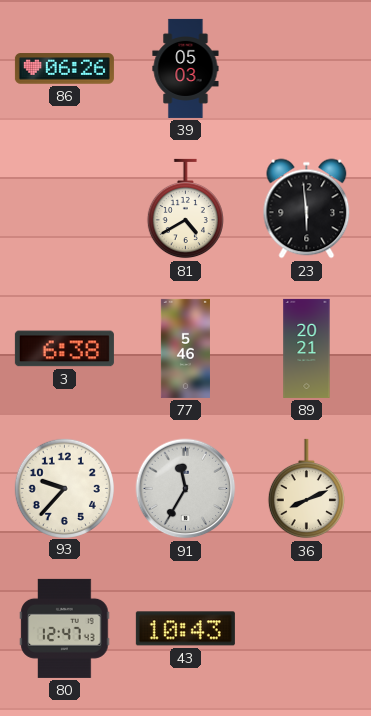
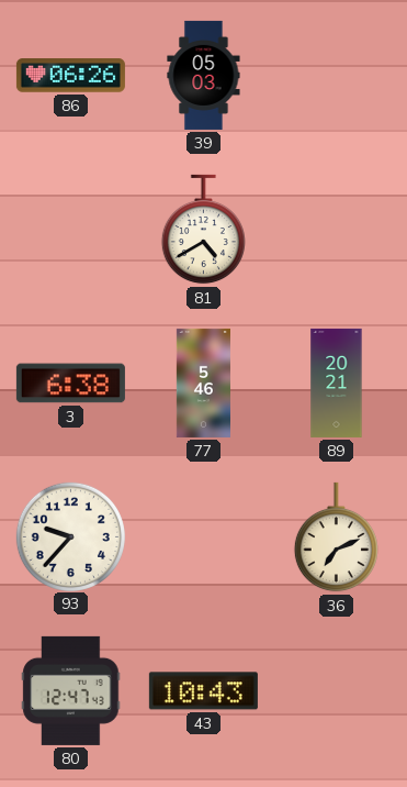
23: 5:59 -> none
91: 11:35 -> none
36: 8:11 -> 7:11
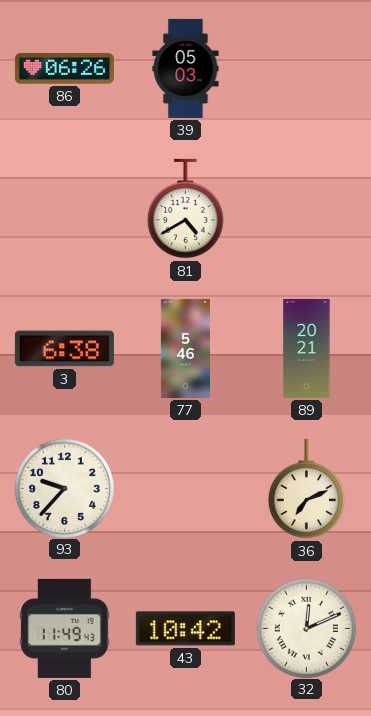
80: 12:47 -> 11:49
43: 10:43 -> 10:42
32: none -> 12:11
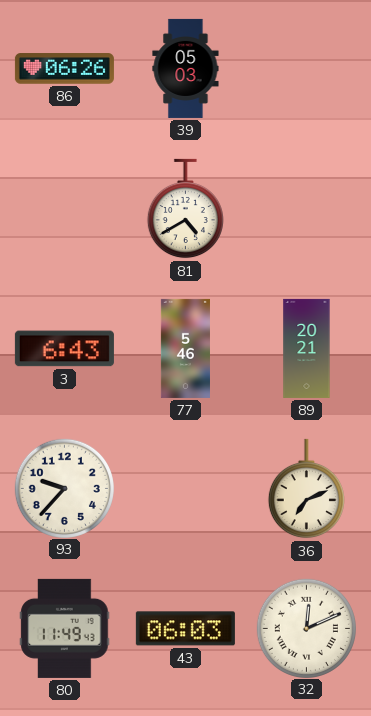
3: 6:38 -> 6:43
43: 10:42 -> 06:03
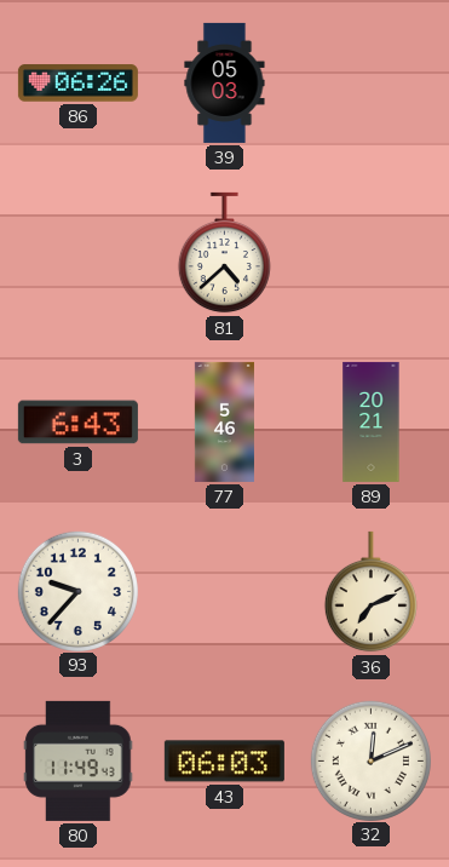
81: 4:40 -> 4:38
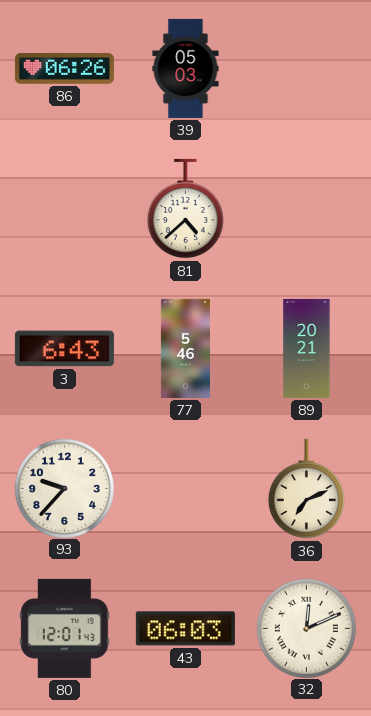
80: 11:49 -> 12:01
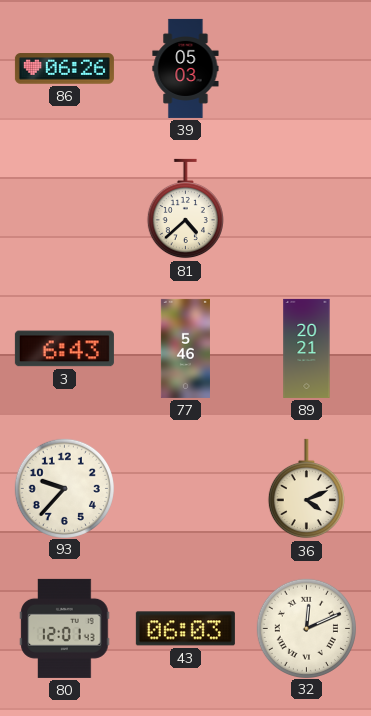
36: 7:11 -> 4:11
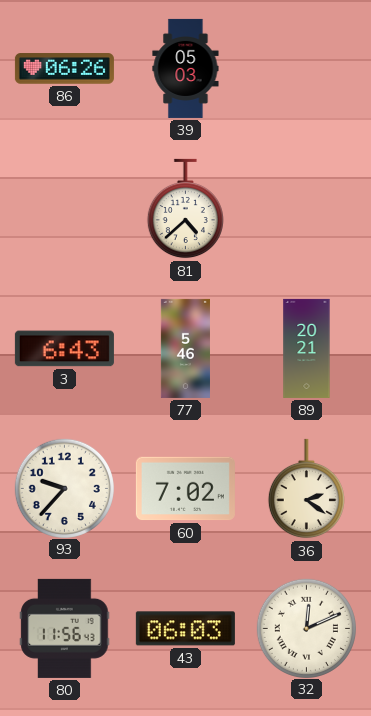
60: none -> 7:02
36: 4:11 -> 2:21
80: 12:01 -> 11:56
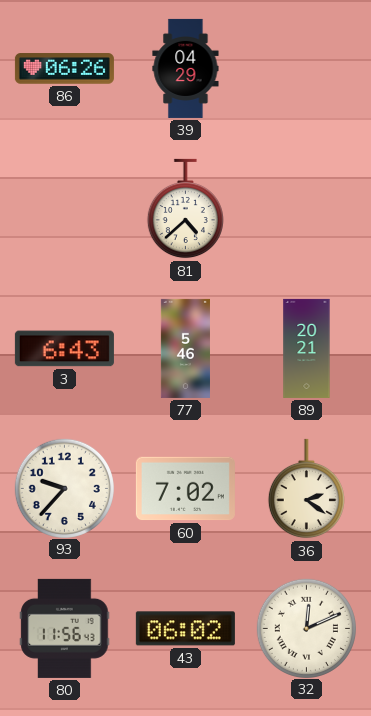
39: 05:03 -> 04:29
43: 06:03 -> 06:02
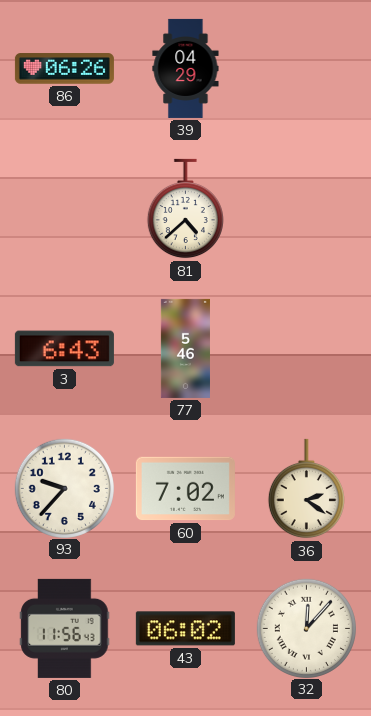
89: 20:21 -> none
32: 12:11 -> 12:07
